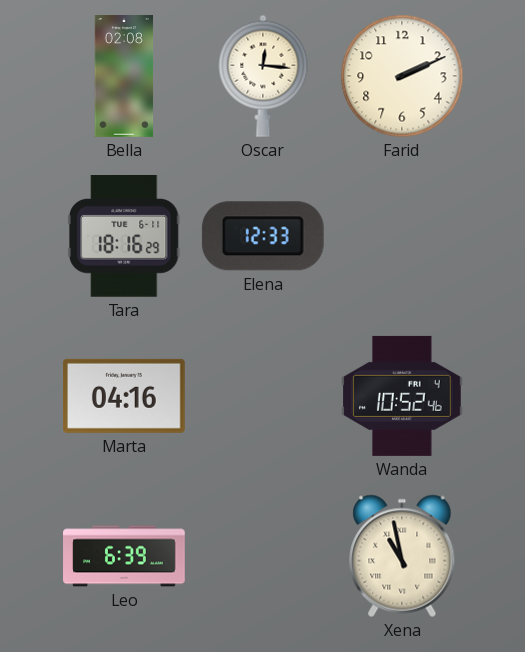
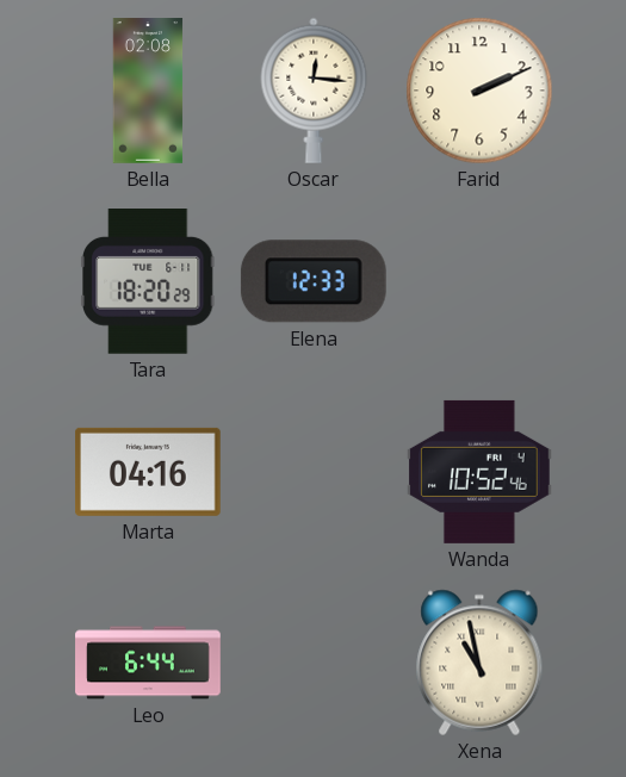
Tara: 18:16 -> 18:20
Leo: 6:39 -> 6:44
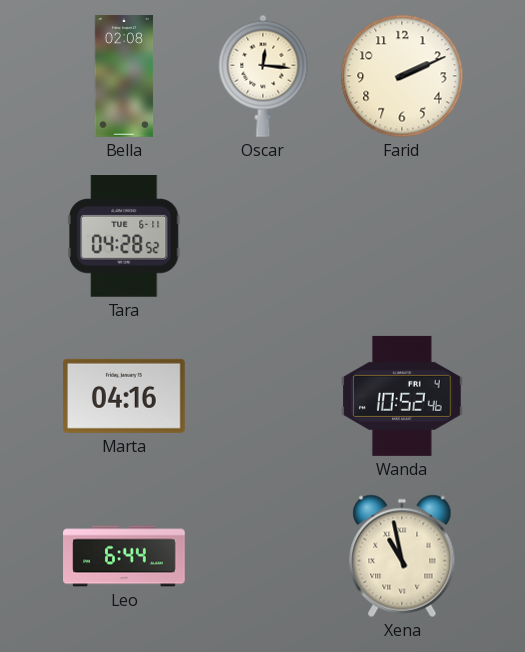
Tara: 18:20 -> 04:28
Elena: 12:33 -> none
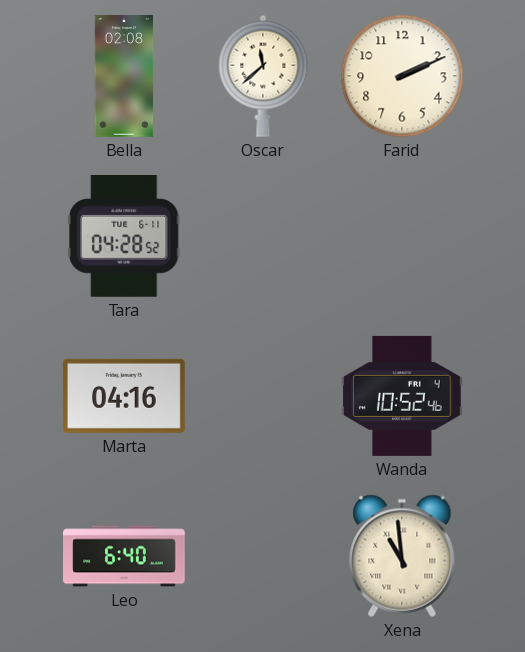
Oscar: 12:16 -> 11:38
Leo: 6:44 -> 6:40
Xena: 10:58 -> 10:59
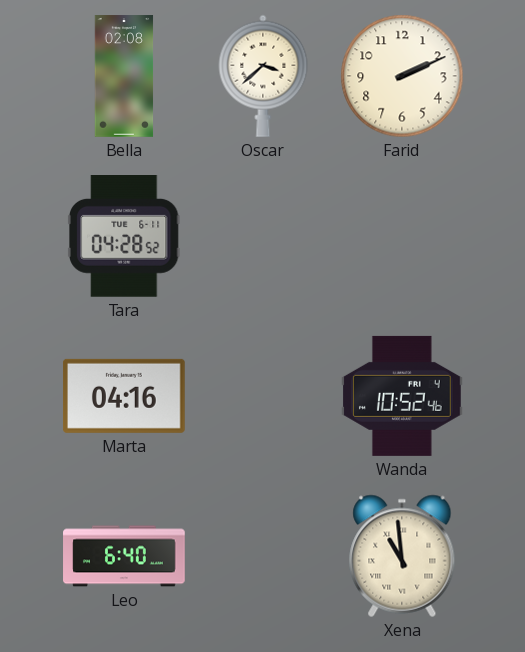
Oscar: 11:38 -> 3:38
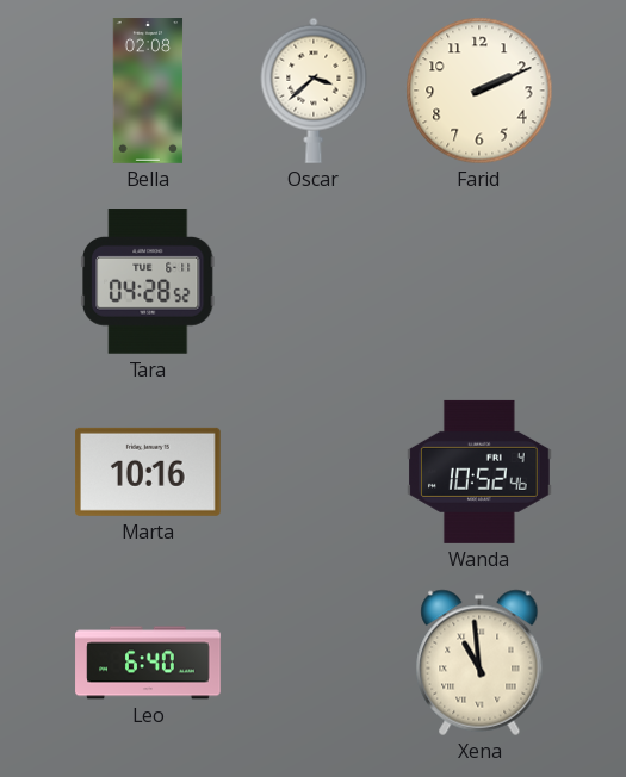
Marta: 04:16 -> 10:16
